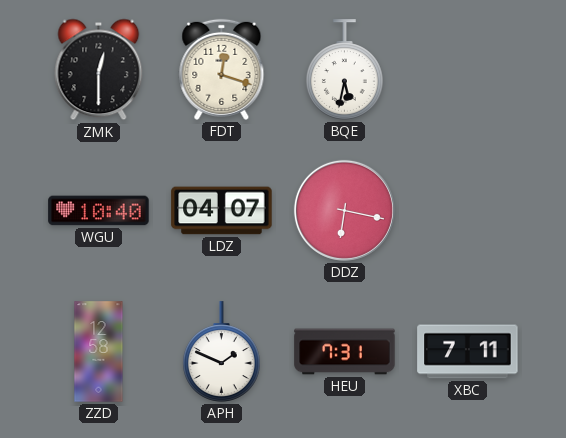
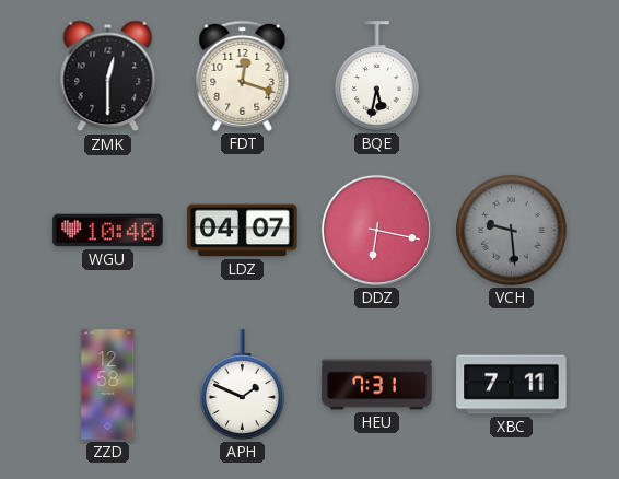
VCH: none -> 9:29
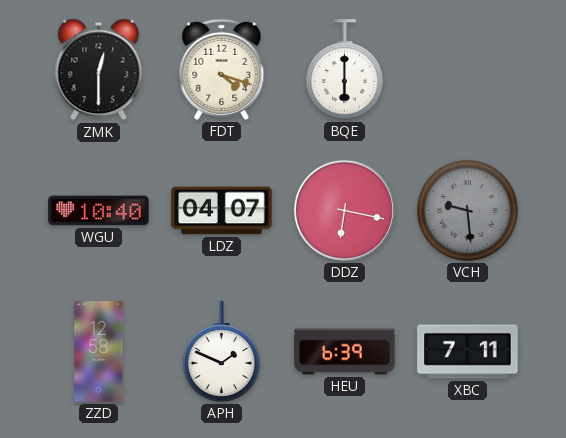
FDT: 12:18 -> 4:18
BQE: 5:32 -> 6:00
HEU: 7:31 -> 6:39
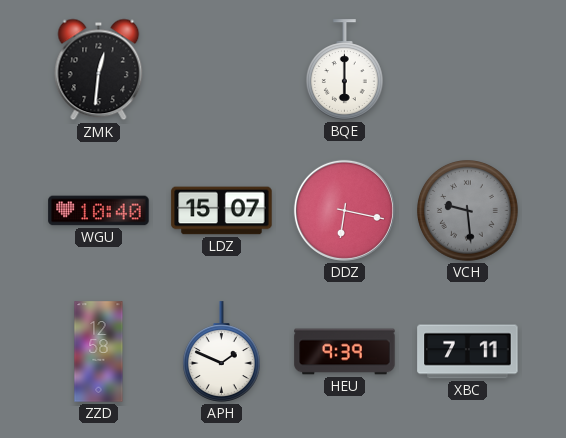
ZMK: 12:30 -> 12:31
FDT: 4:18 -> none
LDZ: 04:07 -> 15:07
HEU: 6:39 -> 9:39
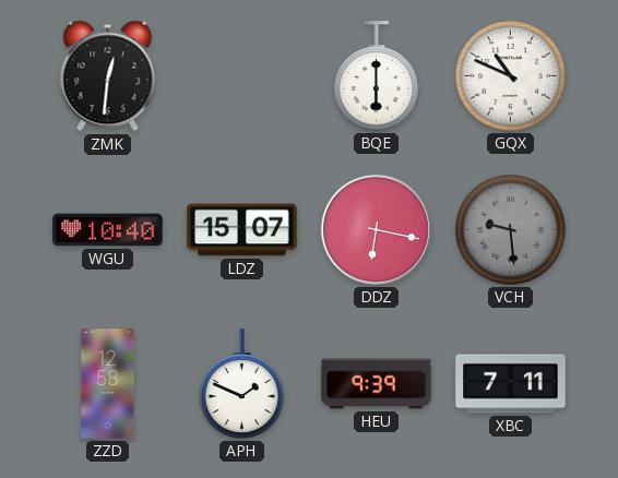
GQX: none -> 10:49
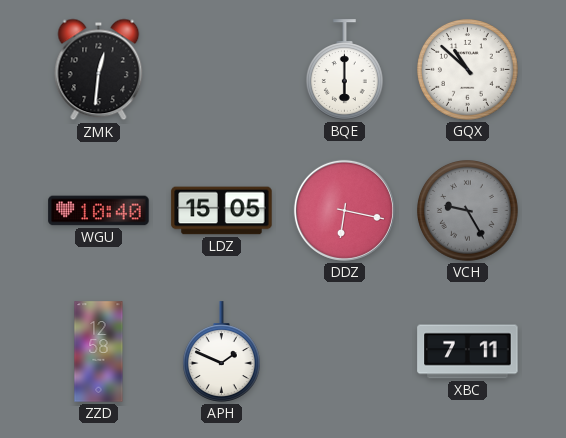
GQX: 10:49 -> 10:52
LDZ: 15:07 -> 15:05
VCH: 9:29 -> 9:25
HEU: 9:39 -> none
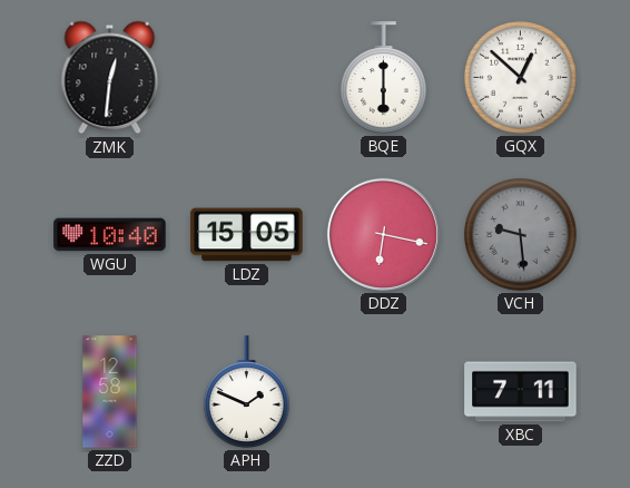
GQX: 10:52 -> 12:52
VCH: 9:25 -> 9:29
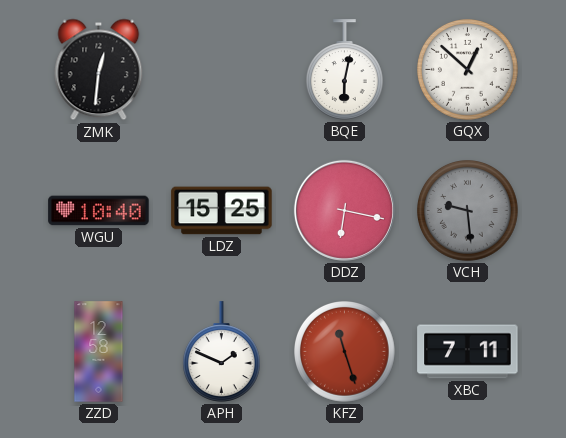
BQE: 6:00 -> 6:02
LDZ: 15:05 -> 15:25
KFZ: none -> 11:27
